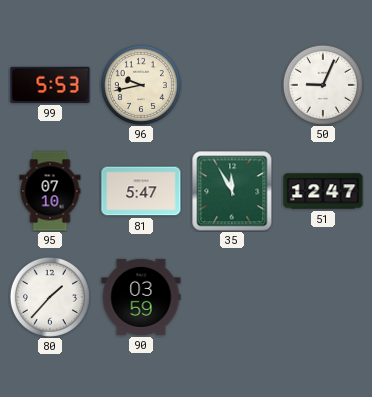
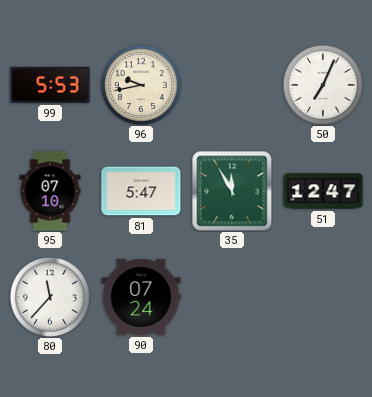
50: 9:04 -> 7:04
80: 1:37 -> 11:37
90: 03:59 -> 07:24
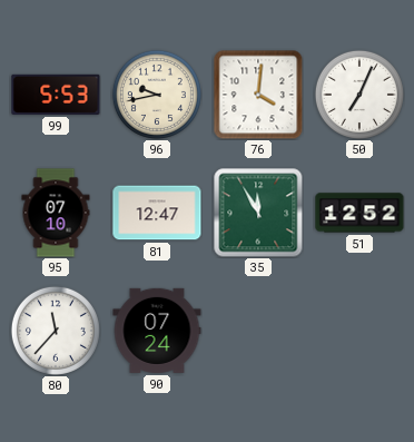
76: none -> 4:01
81: 5:47 -> 12:47
51: 12:47 -> 12:52
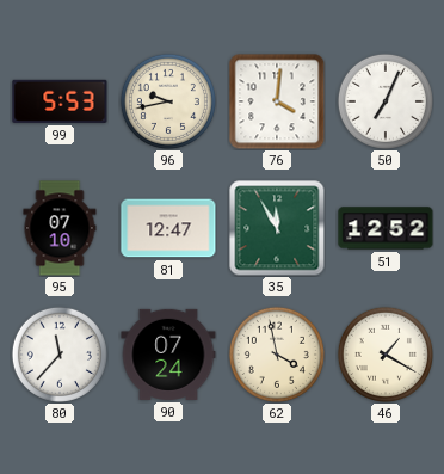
62: none -> 3:58
46: none -> 1:20
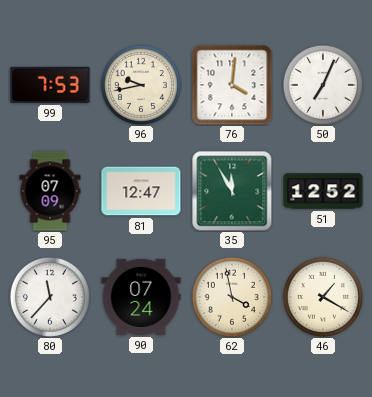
99: 5:53 -> 7:53
95: 07:10 -> 07:09
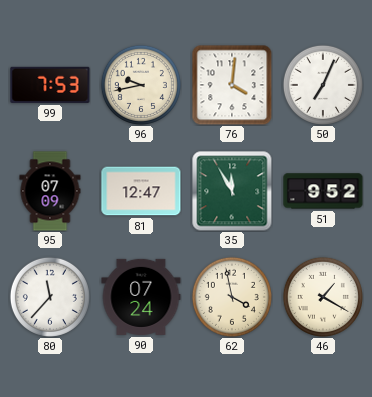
51: 12:52 -> 9:52
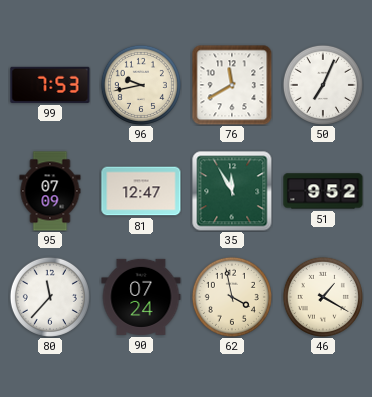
76: 4:01 -> 11:40
